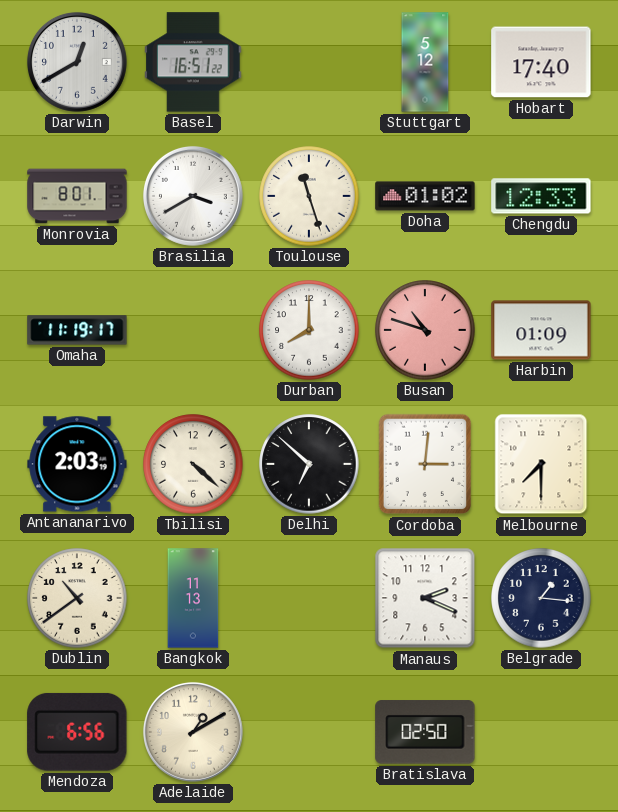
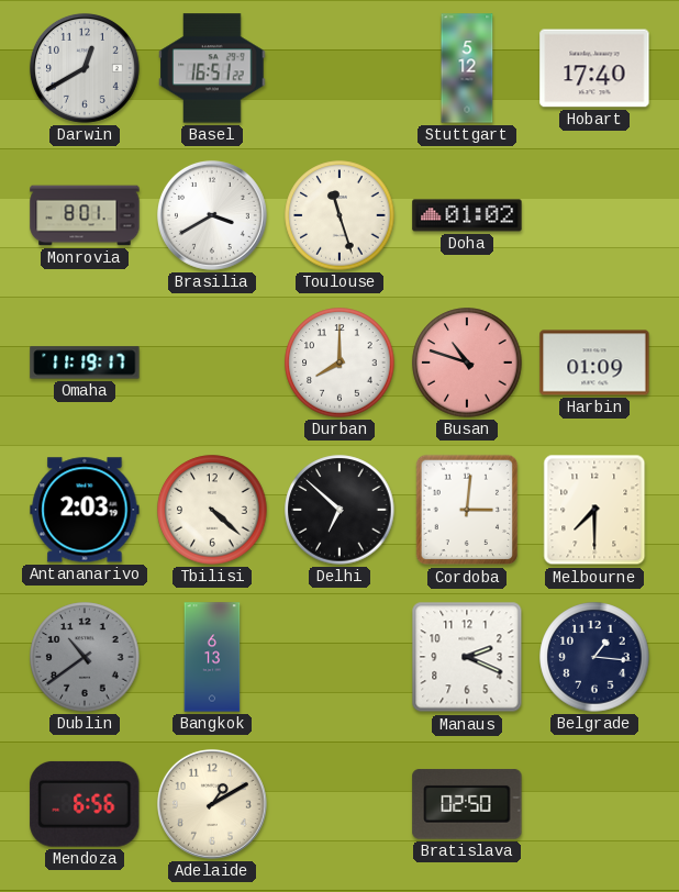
Chengdu: 12:33 -> none
Dublin dial: cream -> grey
Bangkok: 11:13 -> 6:13
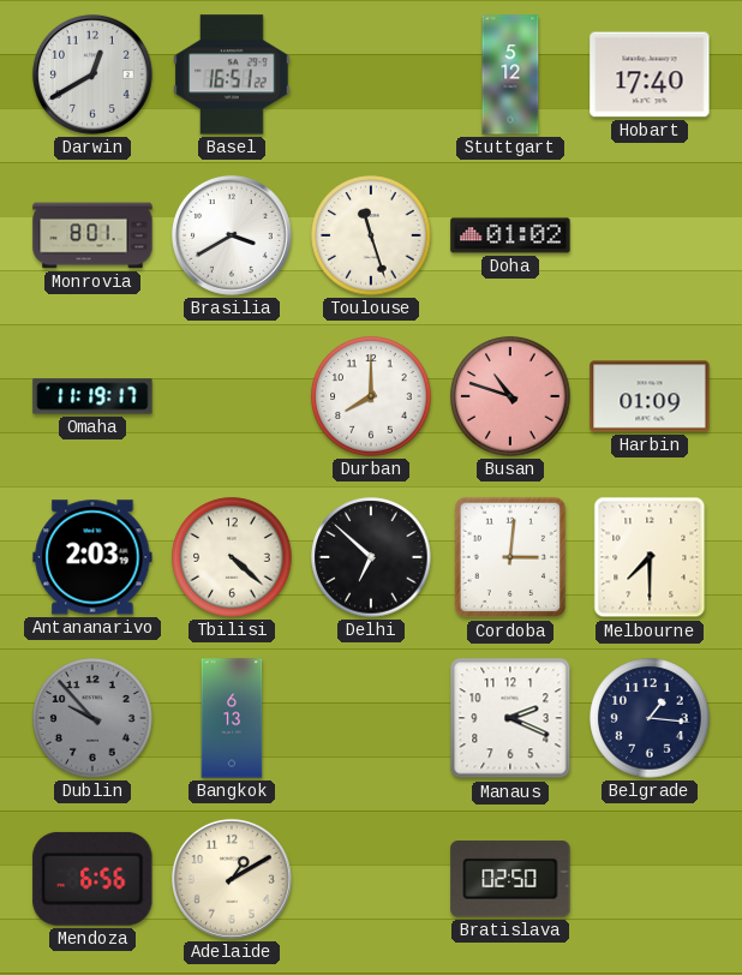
Dublin: 10:39 -> 9:53
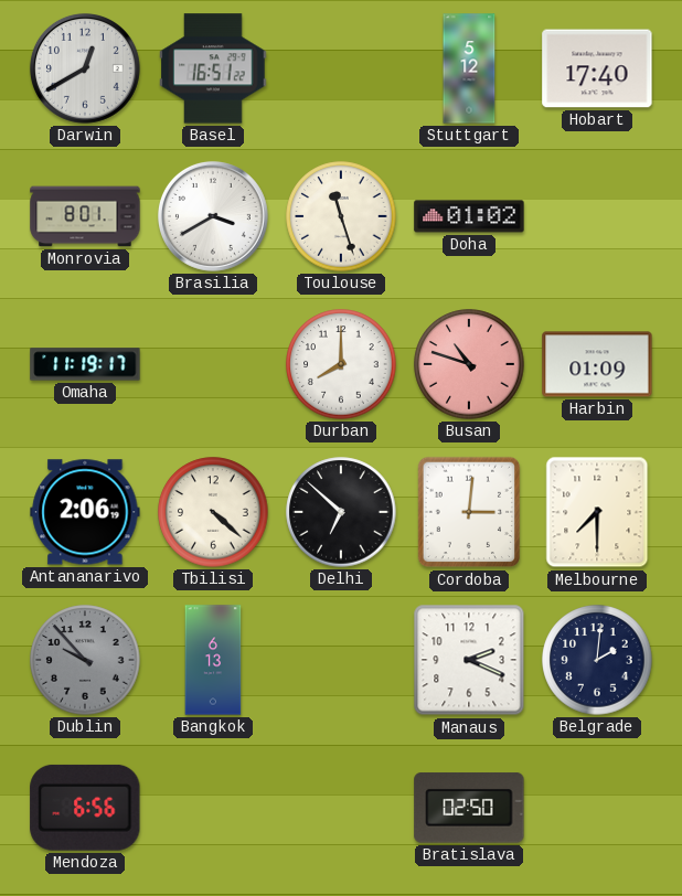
Antananarivo: 2:03 -> 2:06
Belgrade: 1:16 -> 2:01
Adelaide: 1:10 -> none
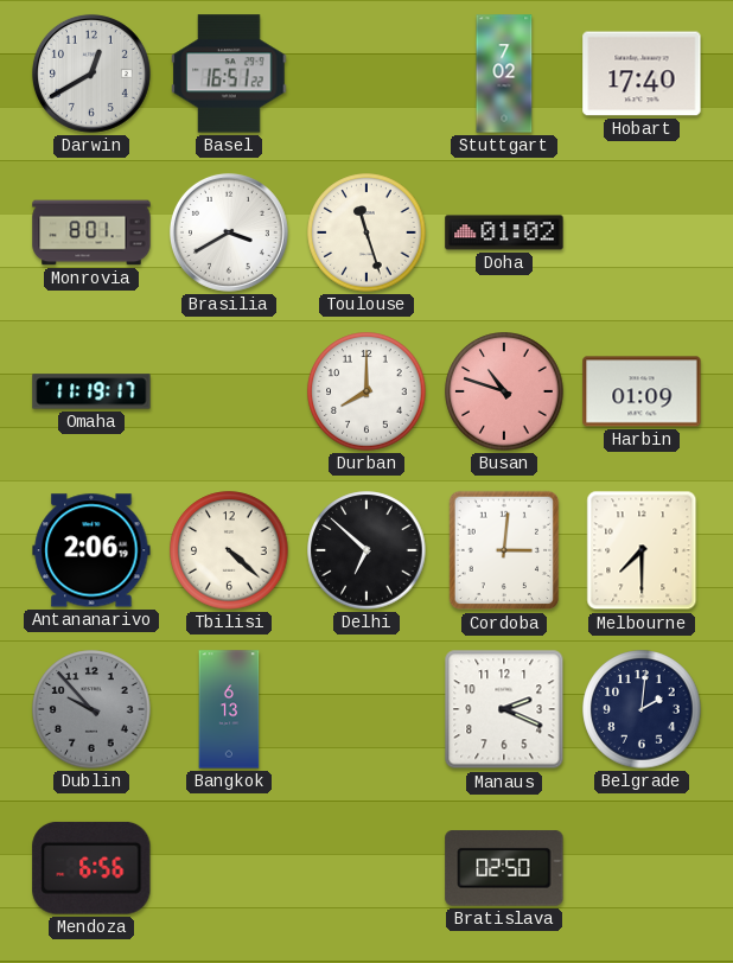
Stuttgart: 5:12 -> 7:02
